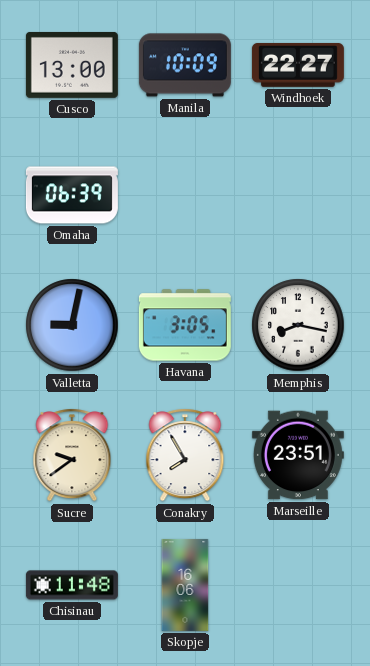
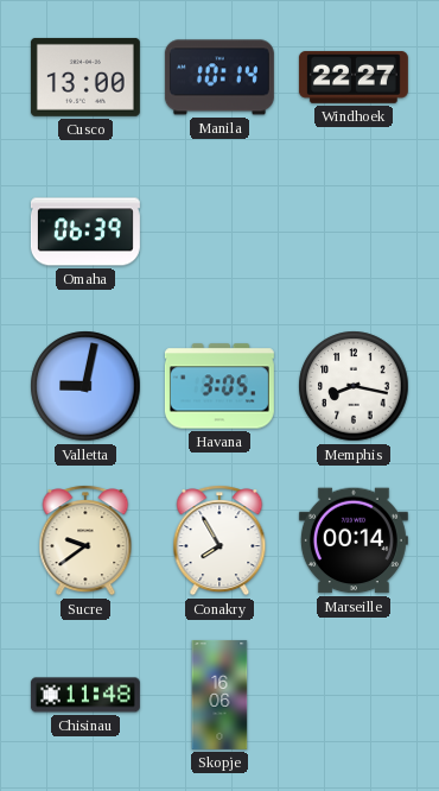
Manila: 10:09 -> 10:14
Marseille: 23:51 -> 00:14
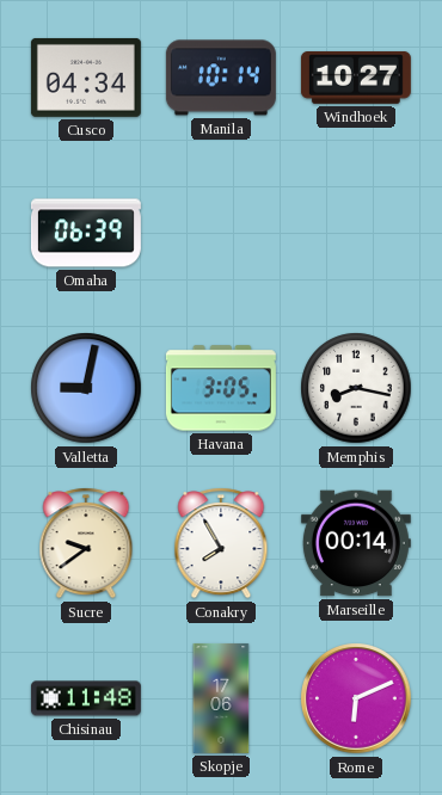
Cusco: 13:00 -> 04:34
Windhoek: 22:27 -> 10:27
Skopje: 16:06 -> 17:06
Rome: none -> 6:11
